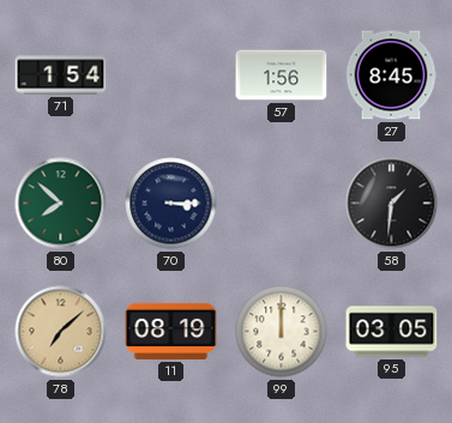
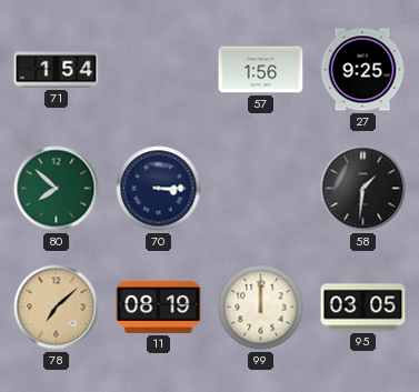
27: 8:45 -> 9:25
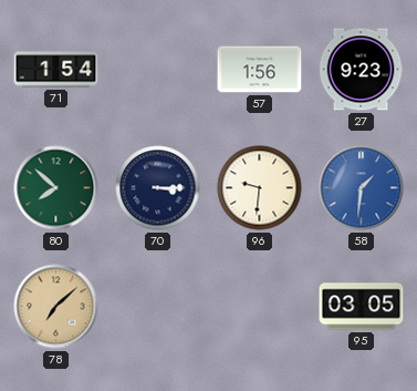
27: 9:25 -> 9:23
96: none -> 9:31
58 dial: black -> blue
11: 08:19 -> none
99: 12:00 -> none
